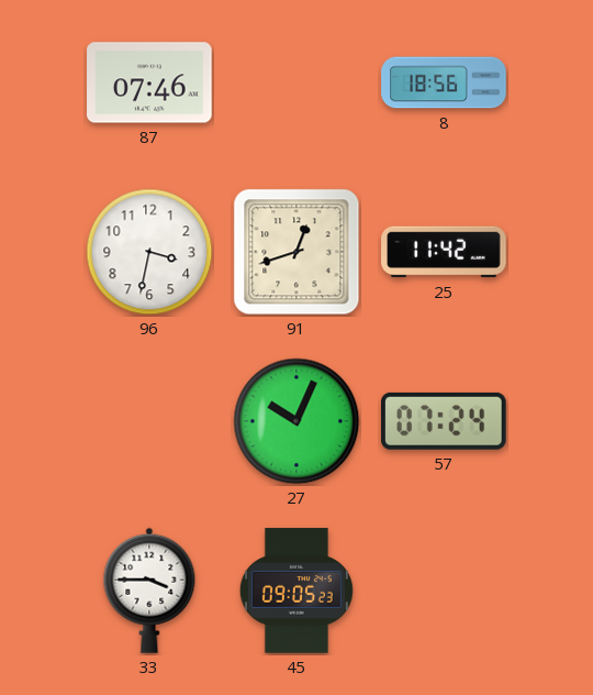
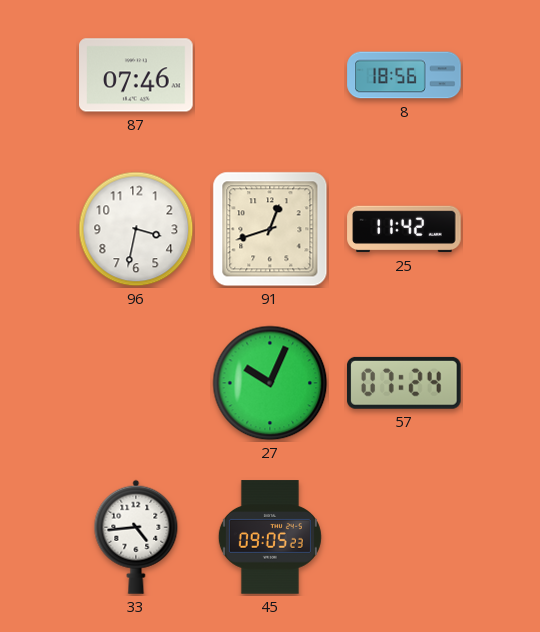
33: 3:45 -> 4:44
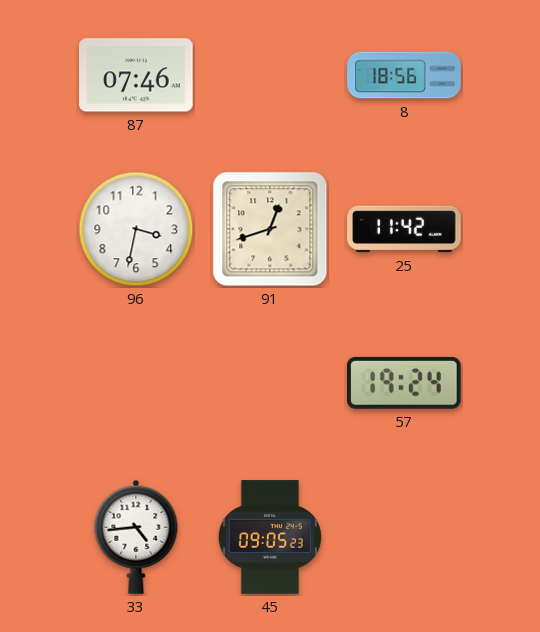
27: 10:04 -> none
57: 07:24 -> 19:24
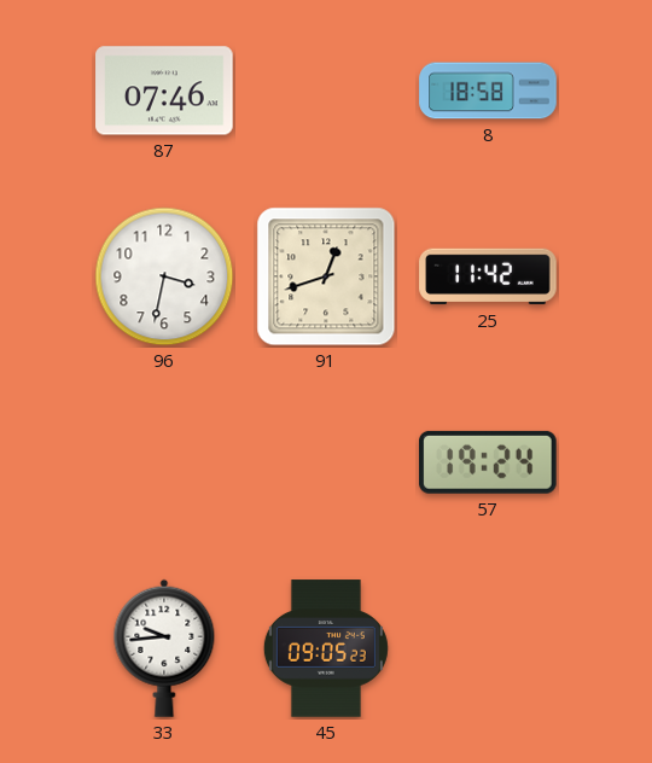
8: 18:56 -> 18:58
33: 4:44 -> 9:44
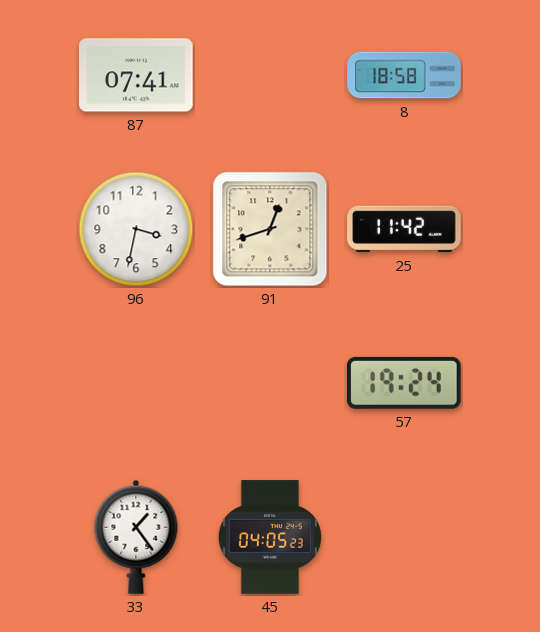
87: 07:46 -> 07:41
33: 9:44 -> 1:24
45: 09:05 -> 04:05
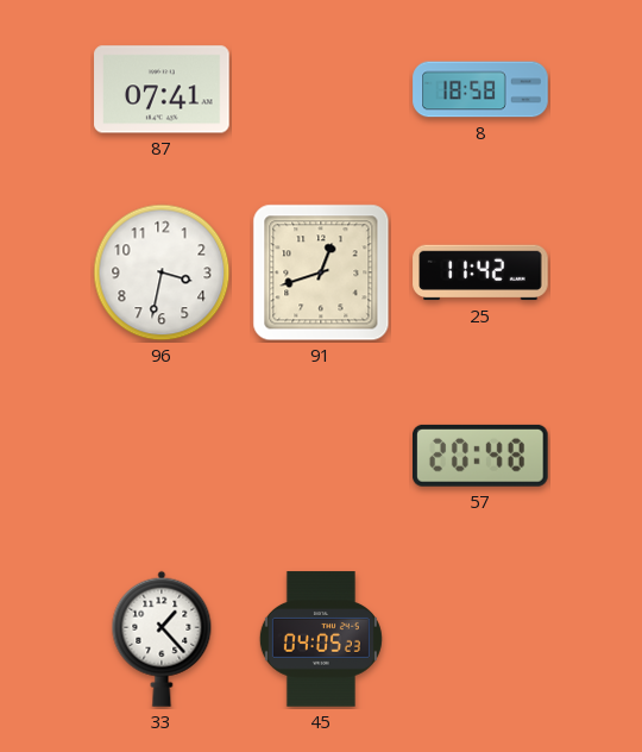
57: 19:24 -> 20:48
33: 1:24 -> 1:23
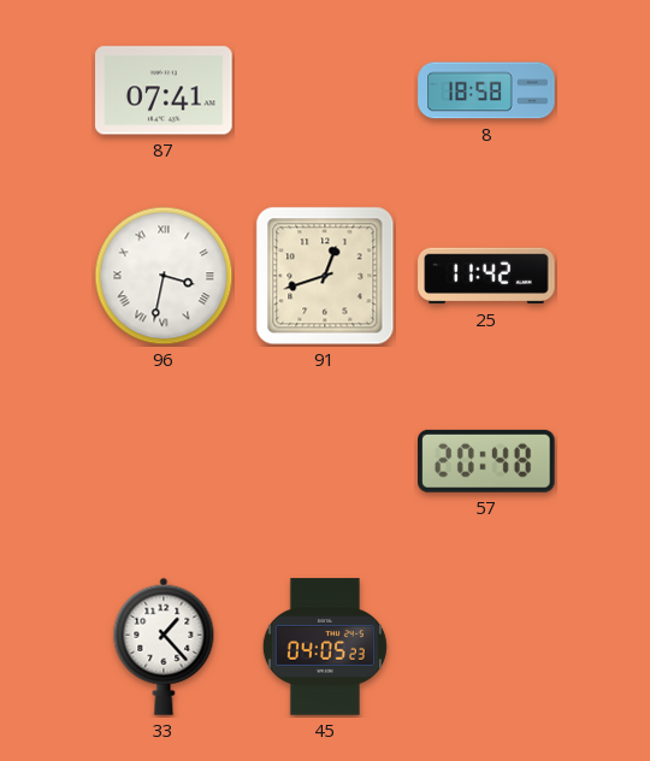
96 numerals: Arabic -> Roman
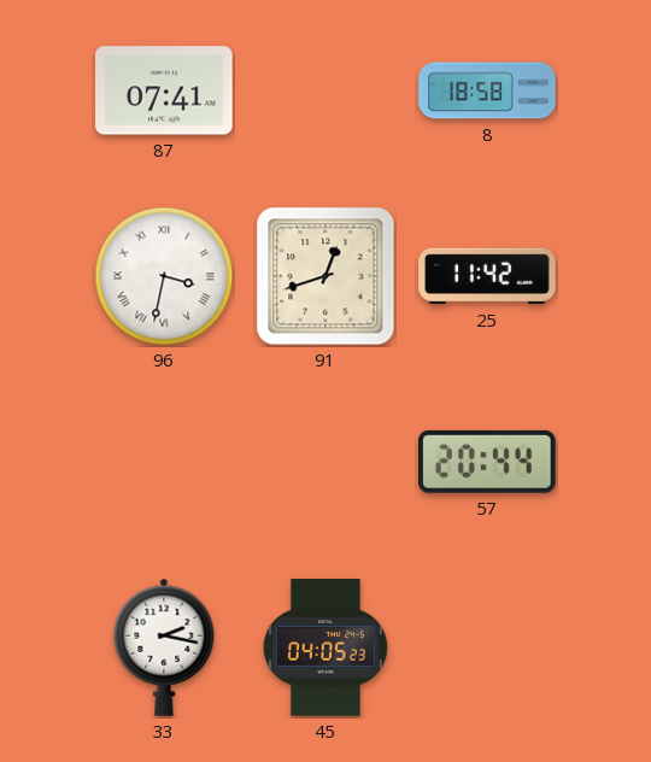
57: 20:48 -> 20:44
33: 1:23 -> 2:17
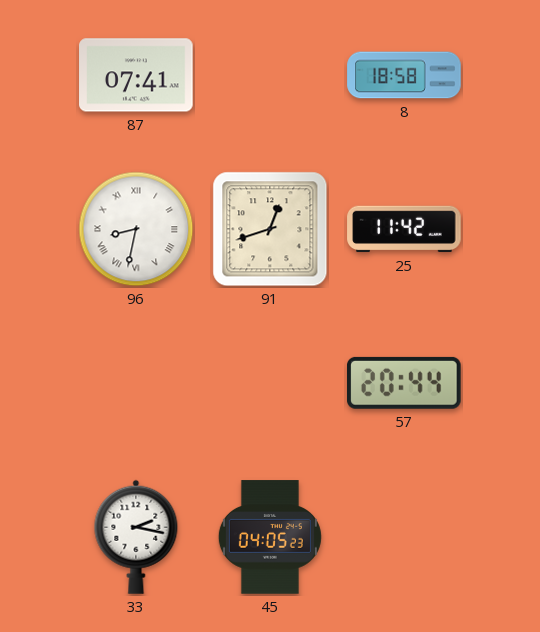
96: 3:32 -> 8:32
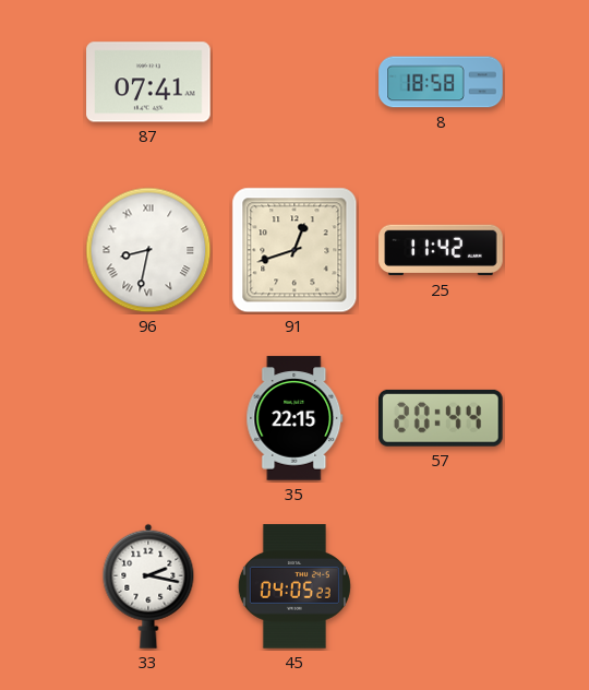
35: none -> 22:15
